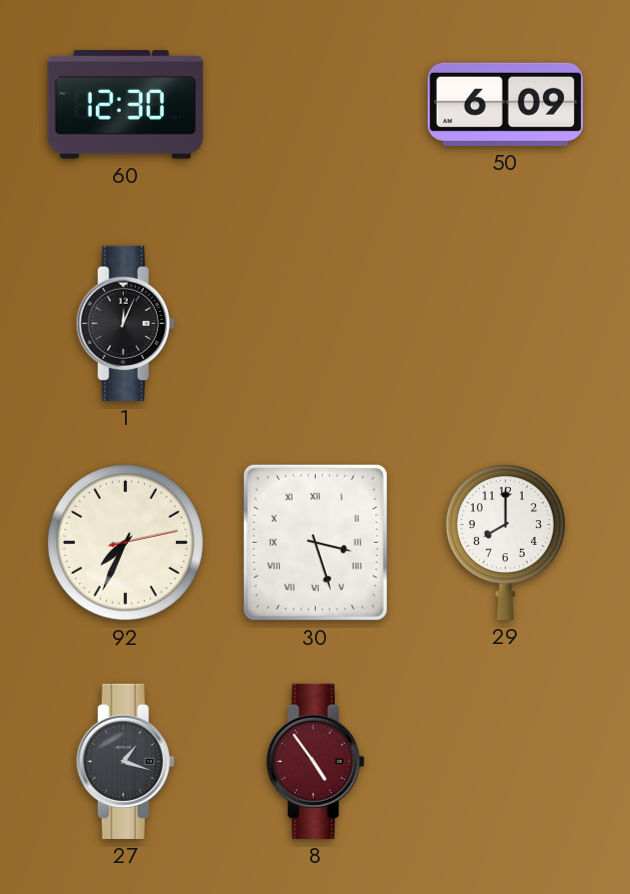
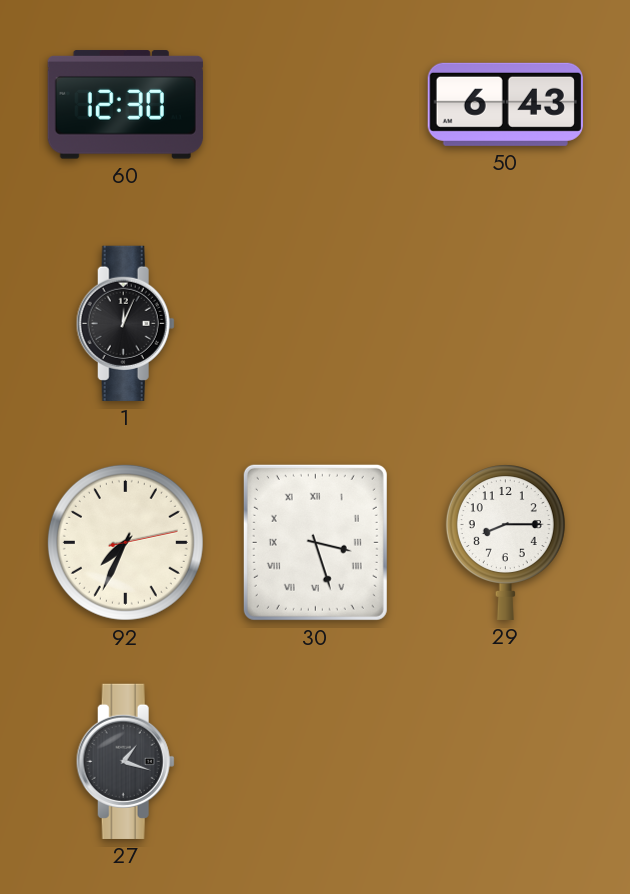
50: 6:09 -> 6:43
29: 8:00 -> 8:15
8: 4:54 -> none
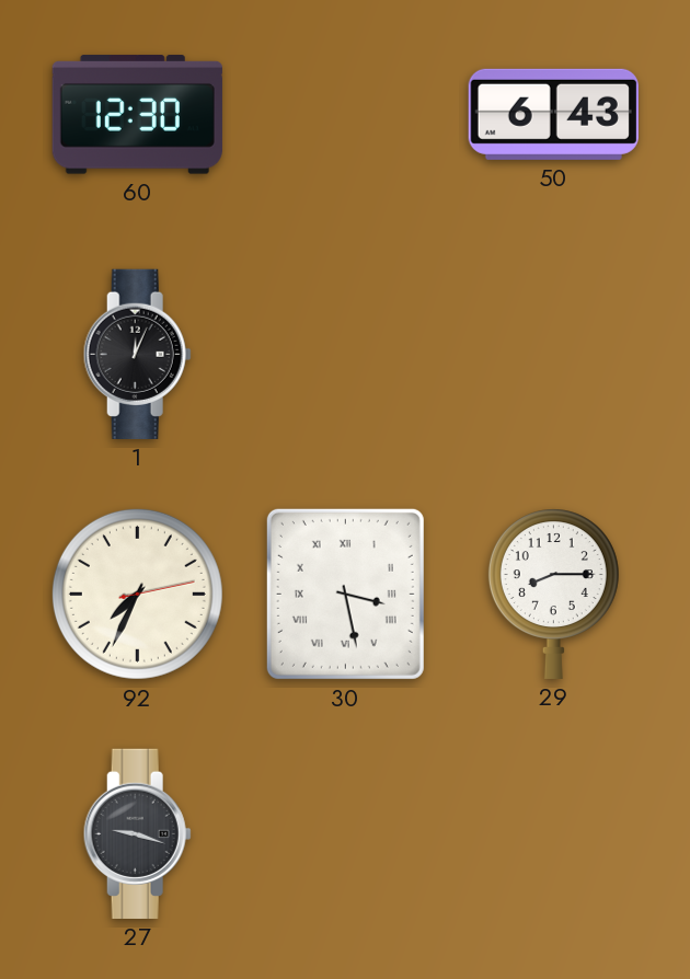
30: 3:27 -> 3:28
27: 1:18 -> 9:18
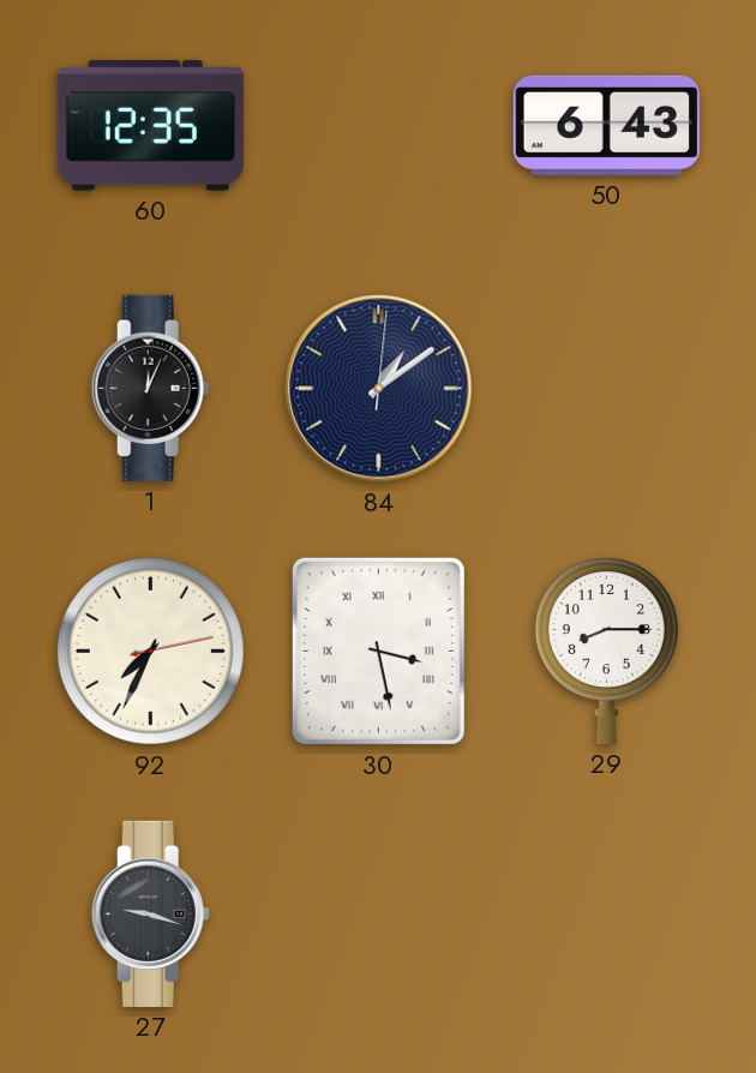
60: 12:30 -> 12:35
84: none -> 1:09
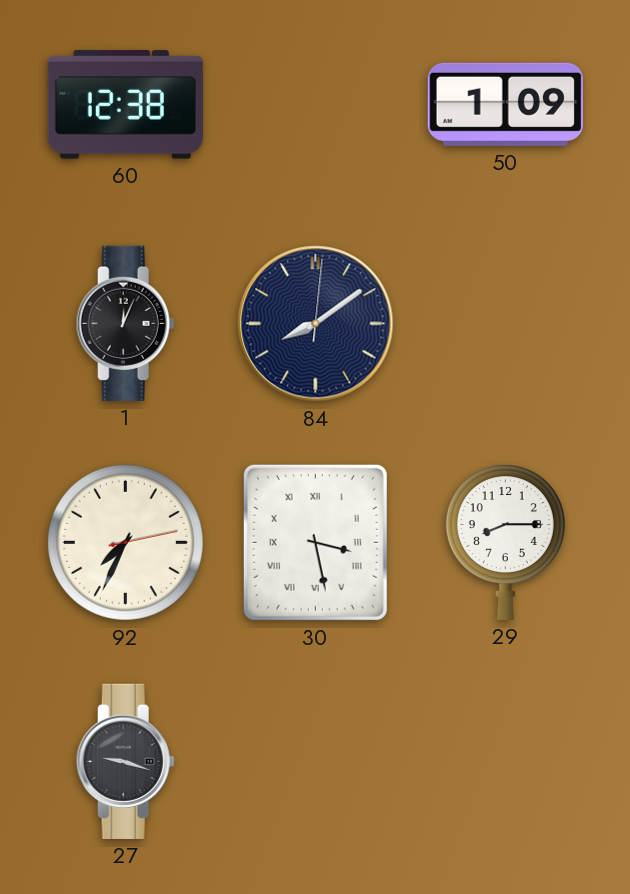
60: 12:35 -> 12:38
50: 6:43 -> 1:09
84: 1:09 -> 8:09
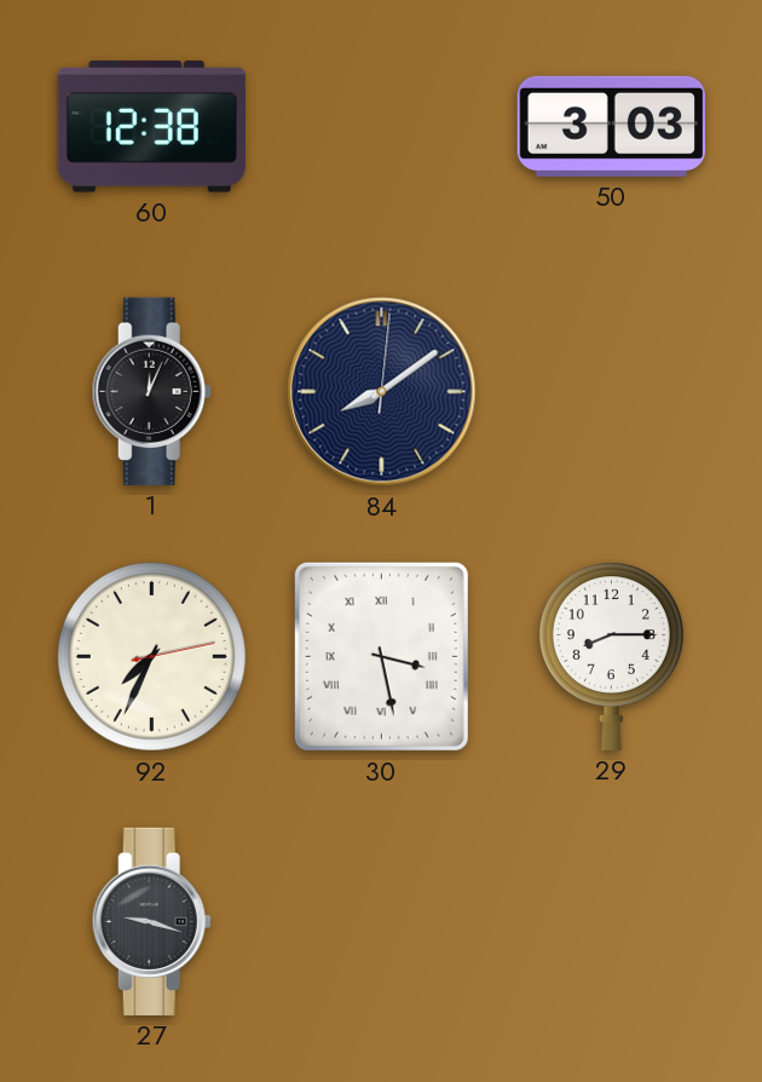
50: 1:09 -> 3:03
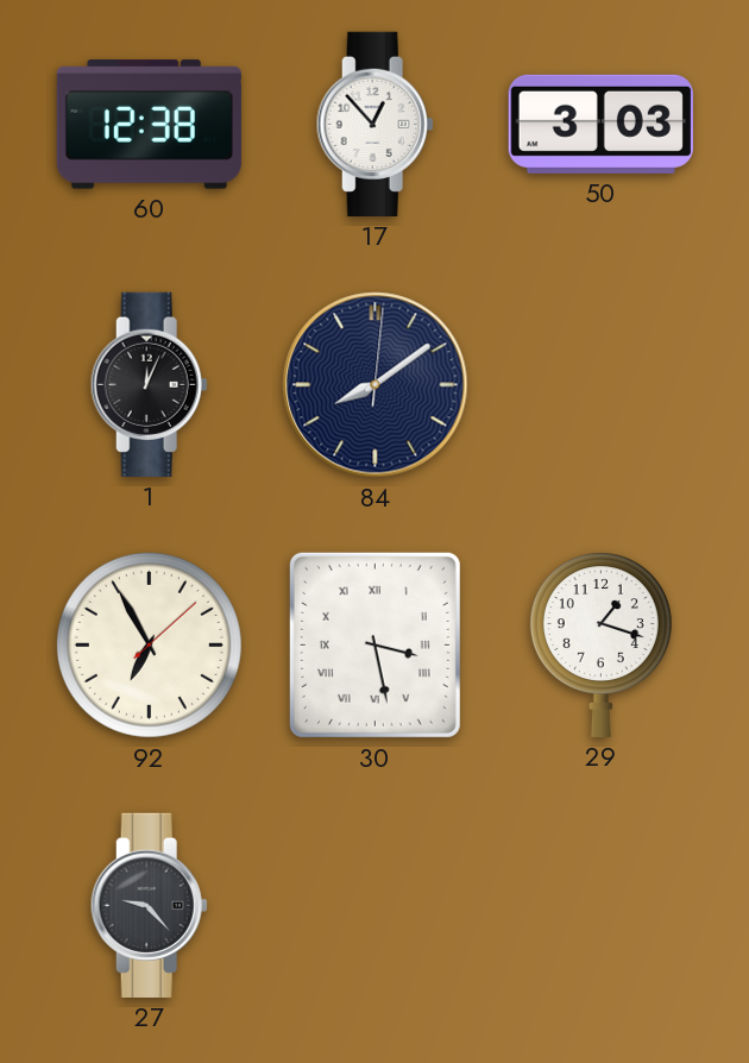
17: none -> 12:53
92: 7:34 -> 6:55
29: 8:15 -> 1:18
27: 9:18 -> 9:23
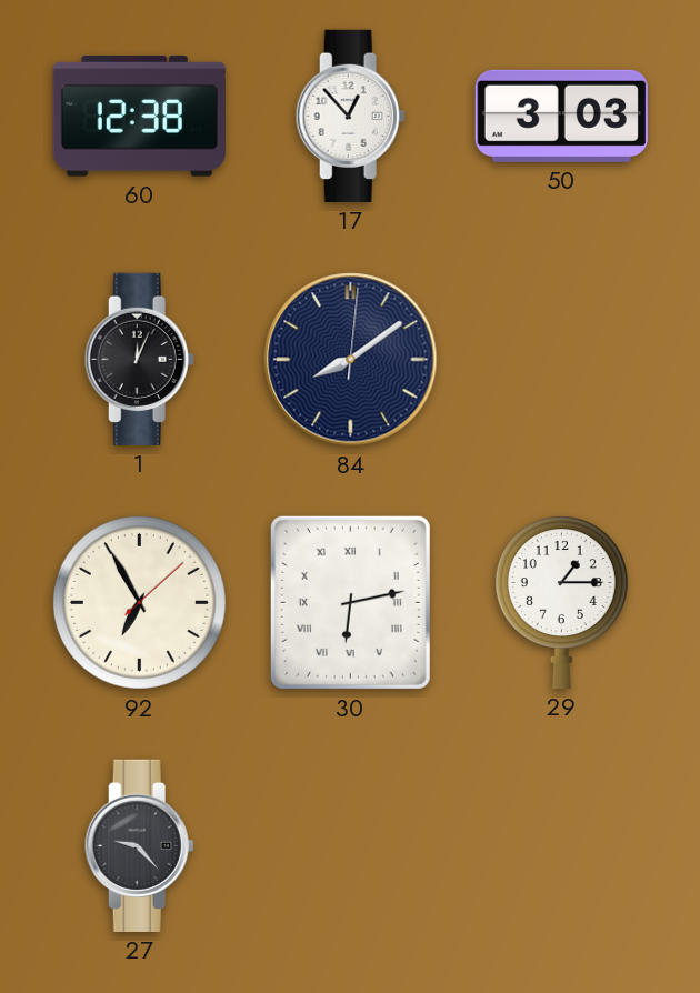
30: 3:28 -> 6:13
29: 1:18 -> 1:15
